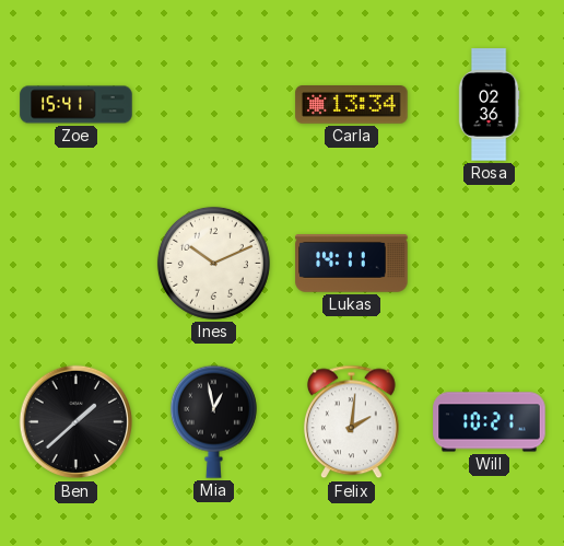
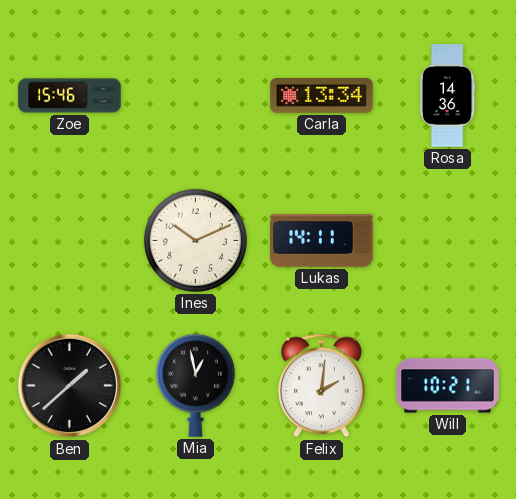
Zoe: 15:41 -> 15:46
Rosa: 02:36 -> 14:36
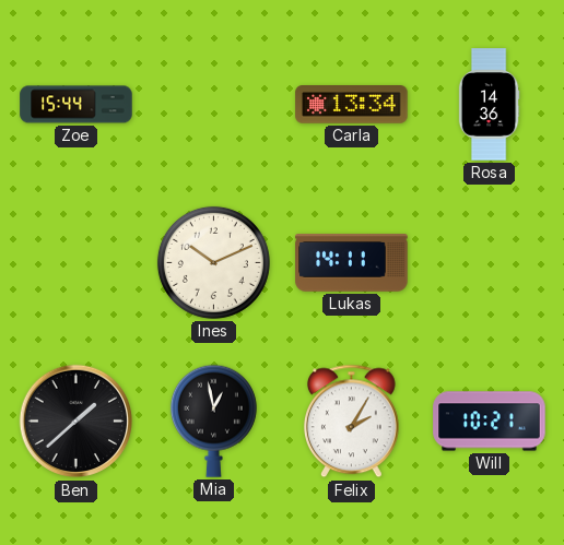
Zoe: 15:46 -> 15:44
Felix: 2:01 -> 2:05
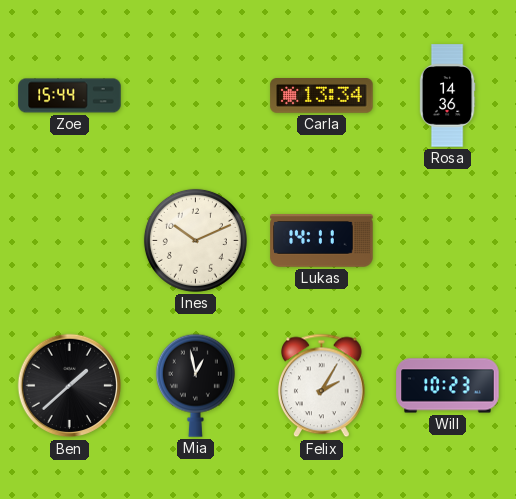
Will: 10:21 -> 10:23
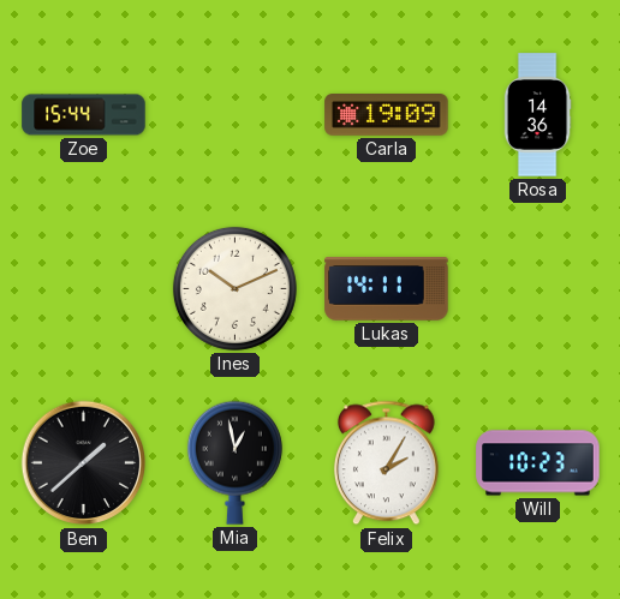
Carla: 13:34 -> 19:09
